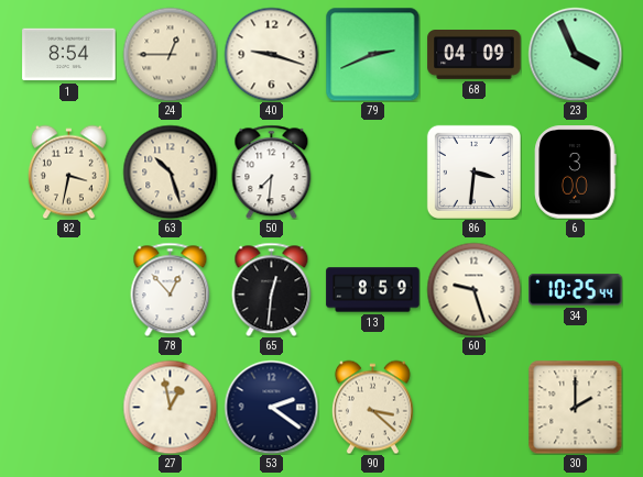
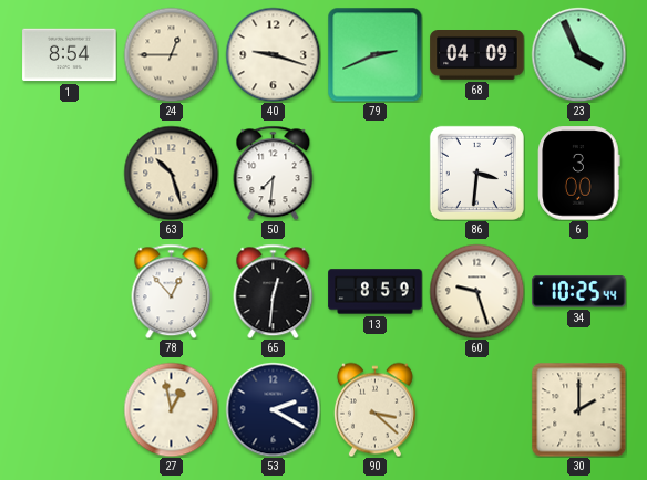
82: 3:32 -> none
53: 2:21 -> 2:20
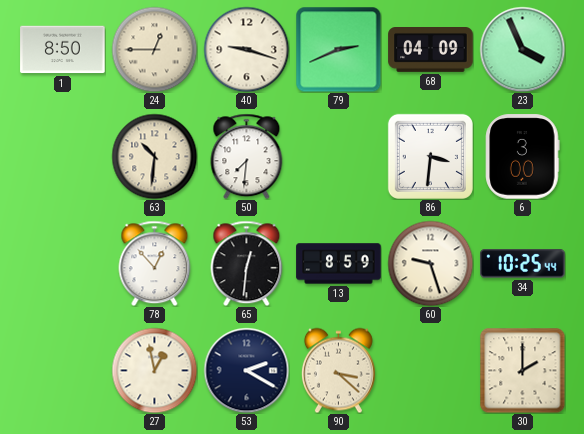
1: 8:54 -> 8:50
63: 10:27 -> 10:31
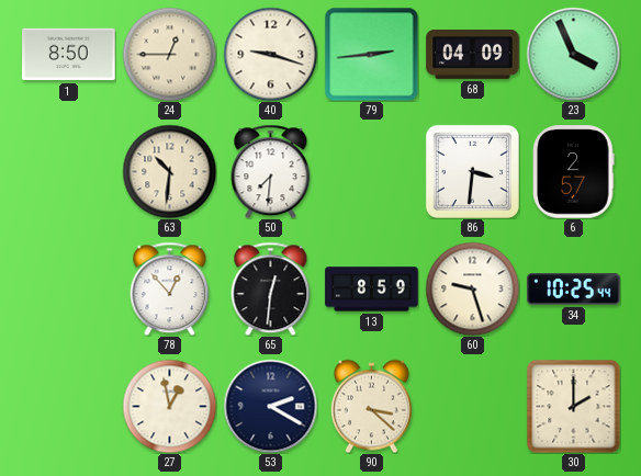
79: 2:41 -> 2:44
6: 3:00 -> 2:57
